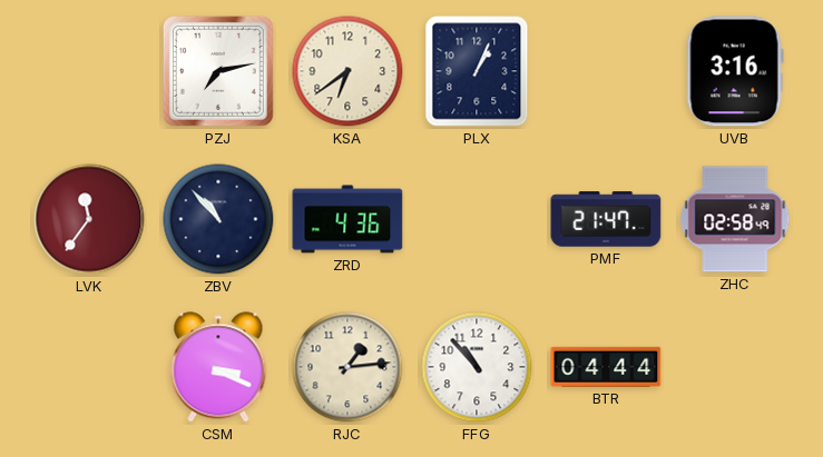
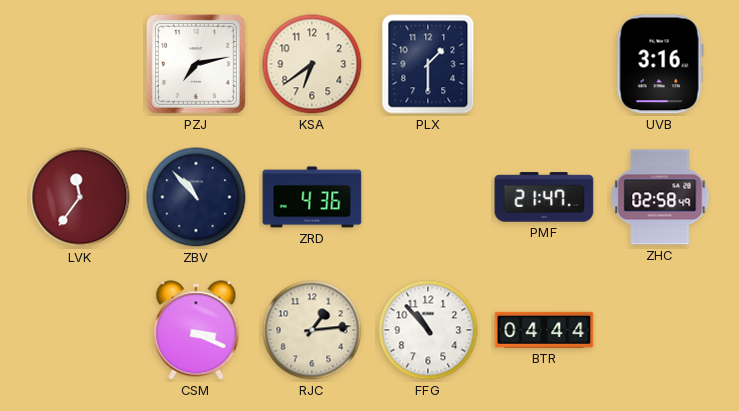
PLX: 1:04 -> 1:30
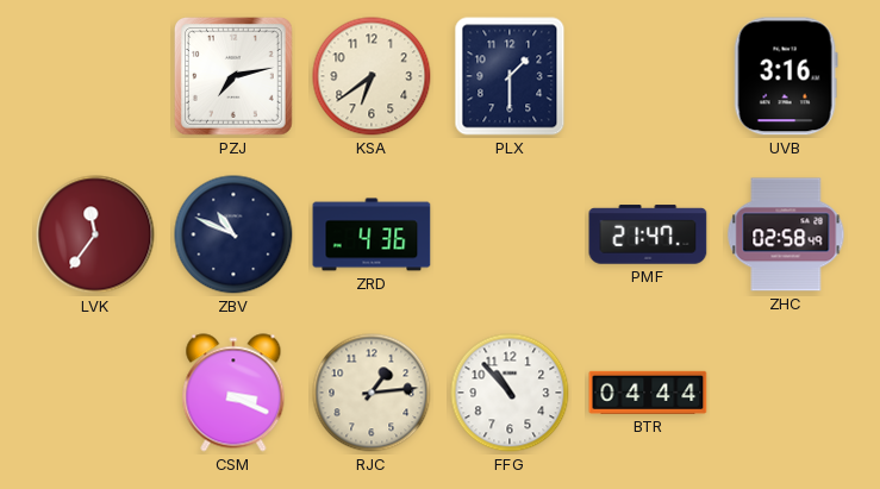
ZBV: 10:53 -> 10:49
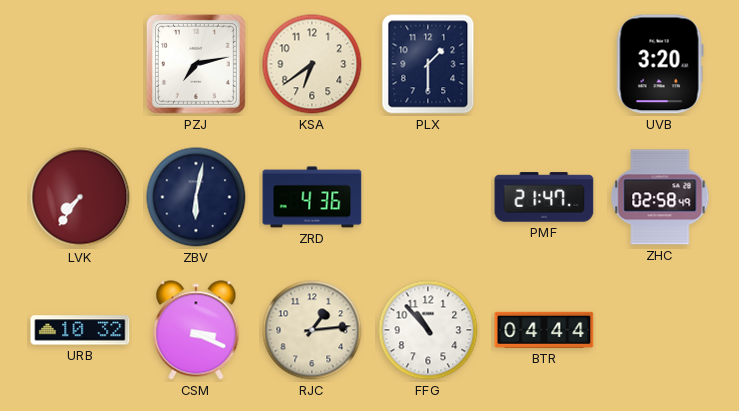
UVB: 3:16 -> 3:20
LVK: 11:36 -> 7:36
ZBV: 10:49 -> 6:02
URB: none -> 10:32
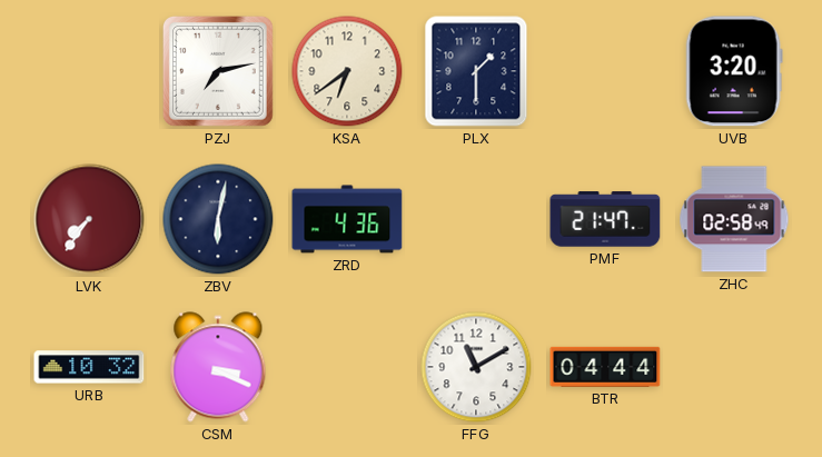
RJC: 1:14 -> none
FFG: 10:53 -> 11:10
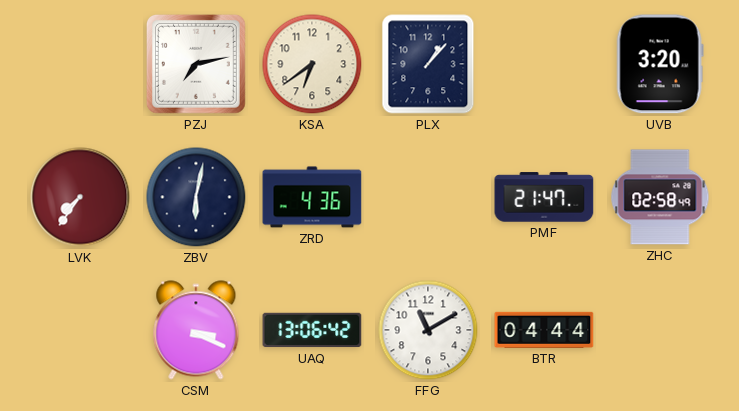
PLX: 1:30 -> 1:07
URB: 10:32 -> none
UAQ: none -> 13:06
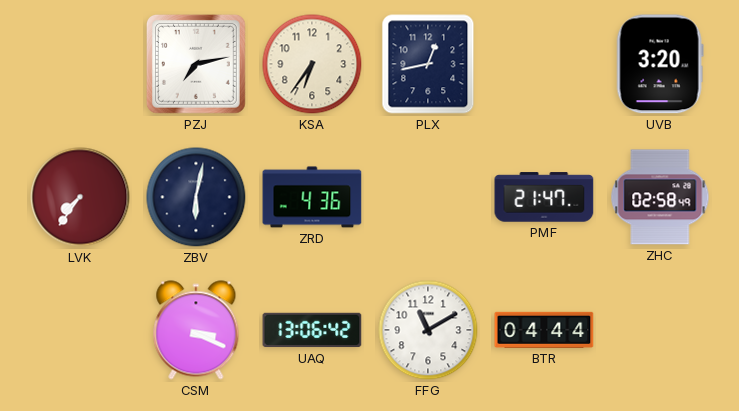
KSA: 6:39 -> 6:36
PLX: 1:07 -> 12:43
